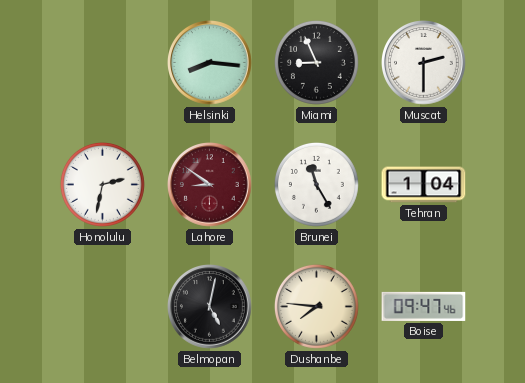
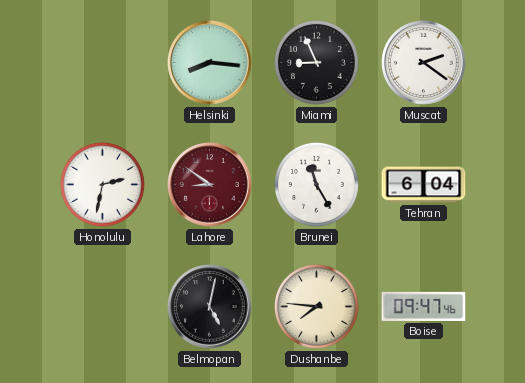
Muscat: 2:30 -> 2:21
Tehran: 1:04 -> 6:04
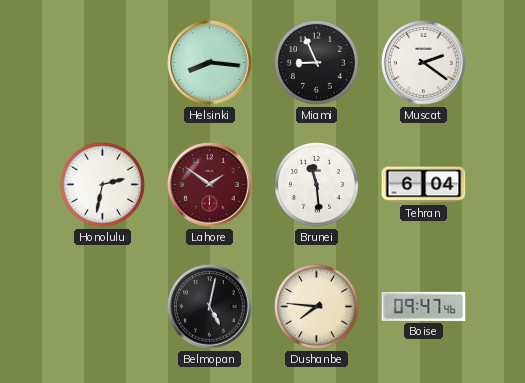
Lahore: 8:51 -> 1:51
Brunei: 11:25 -> 11:29
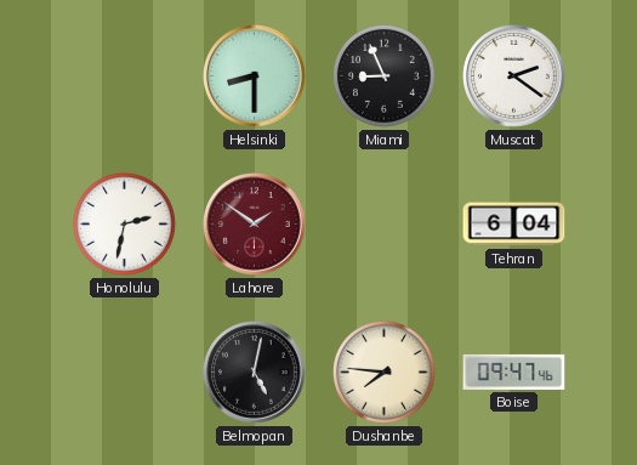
Helsinki: 8:16 -> 8:30
Brunei: 11:29 -> none
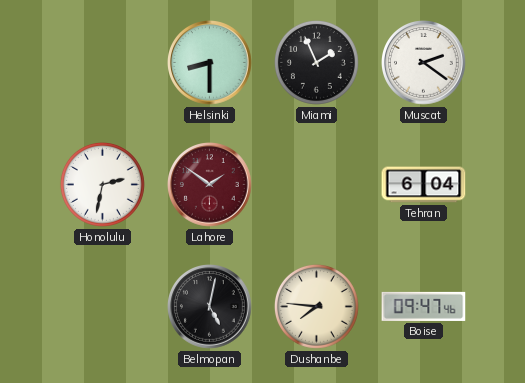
Miami: 8:56 -> 1:56
